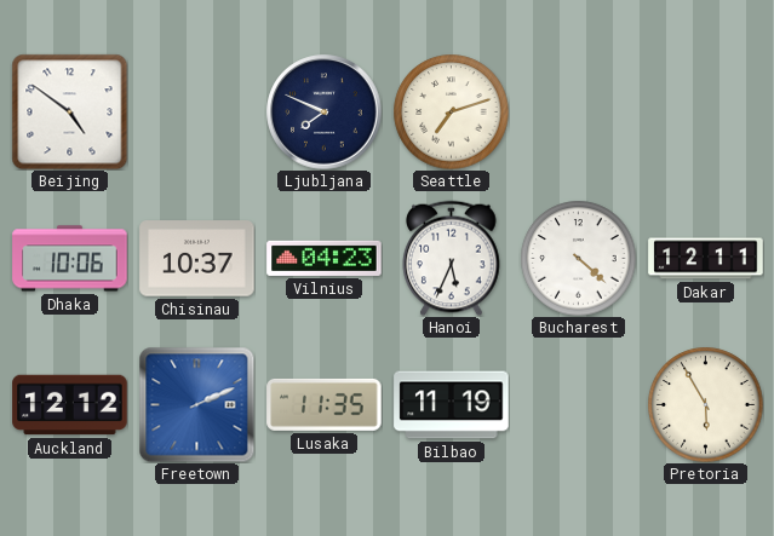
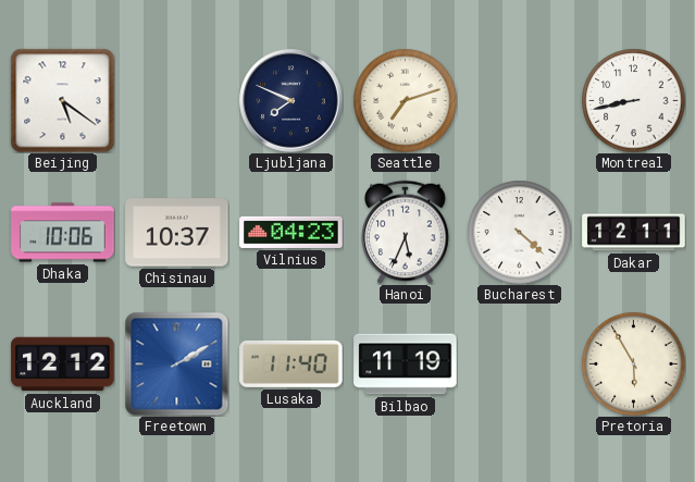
Beijing: 4:51 -> 5:21
Montreal: none -> 8:43
Freetown: 2:11 -> 2:10
Lusaka: 11:35 -> 11:40
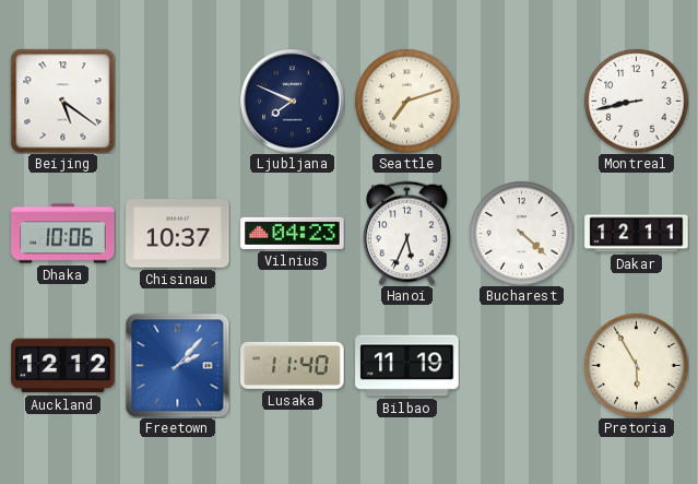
Freetown: 2:10 -> 2:07
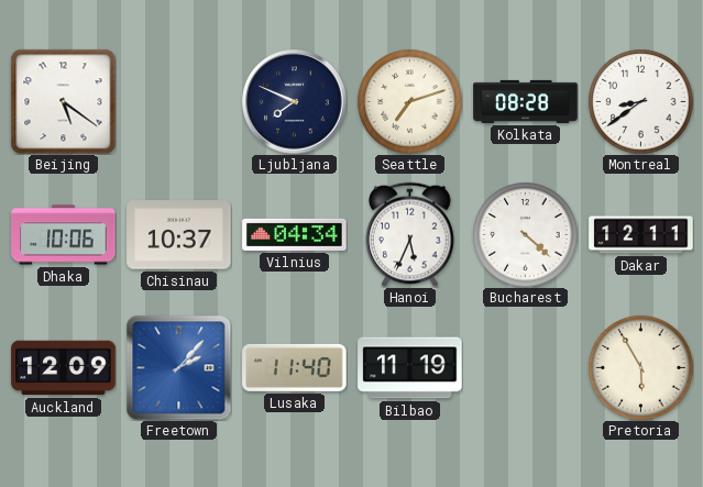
Kolkata: none -> 08:28
Montreal: 8:43 -> 8:39
Vilnius: 04:23 -> 04:34
Auckland: 12:12 -> 12:09
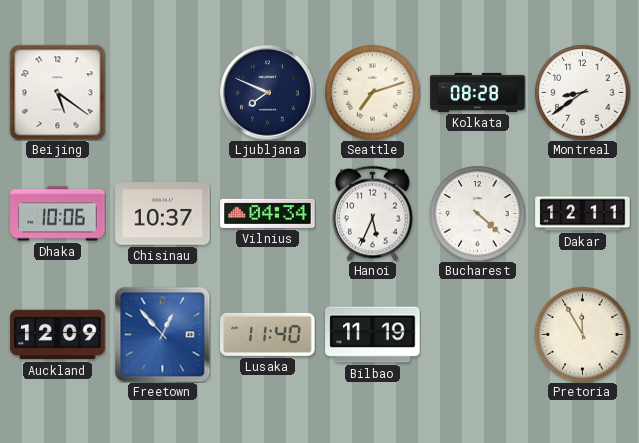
Freetown: 2:07 -> 12:53
Pretoria: 5:55 -> 11:55
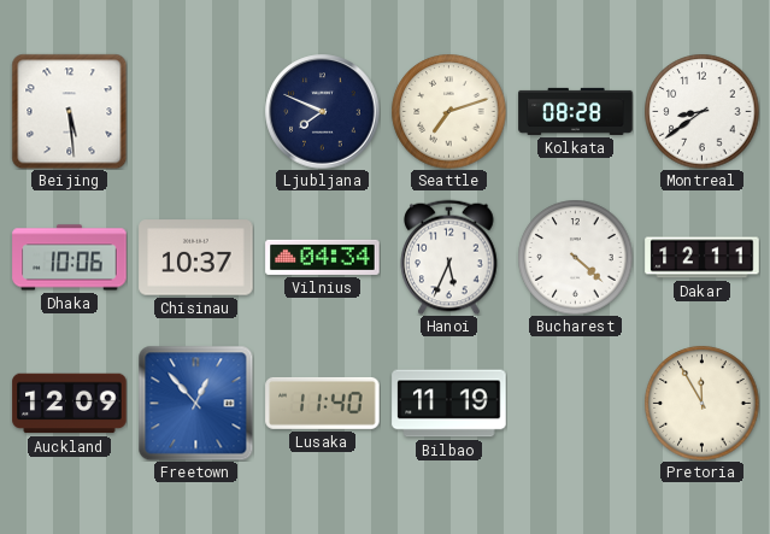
Beijing: 5:21 -> 5:29
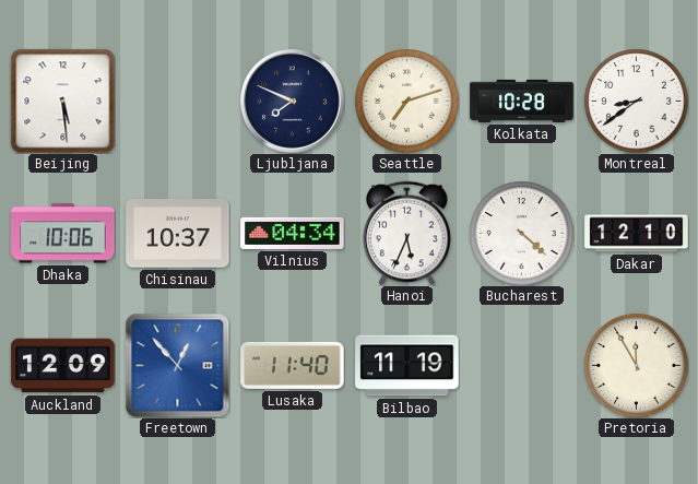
Kolkata: 08:28 -> 10:28
Dakar: 12:11 -> 12:10
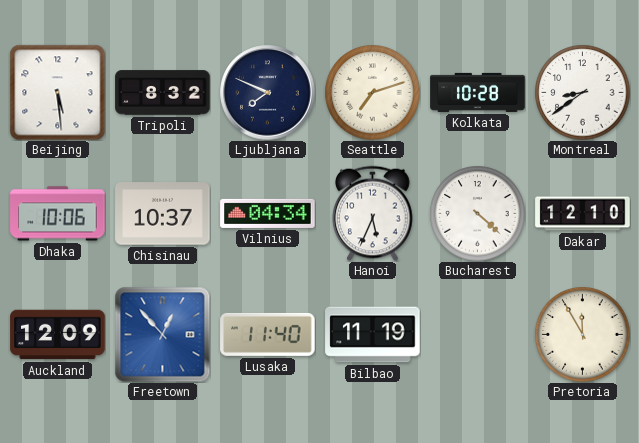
Tripoli: none -> 8:32
